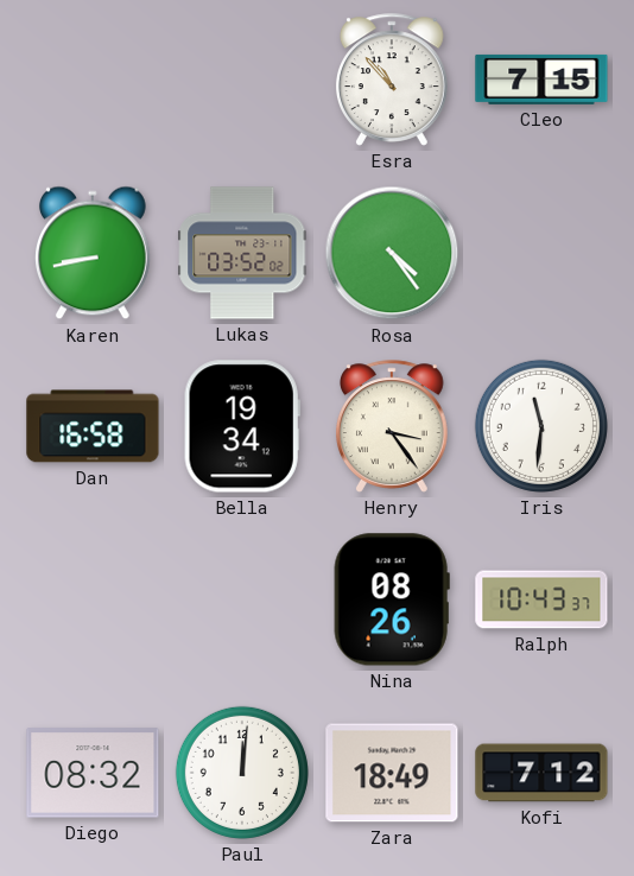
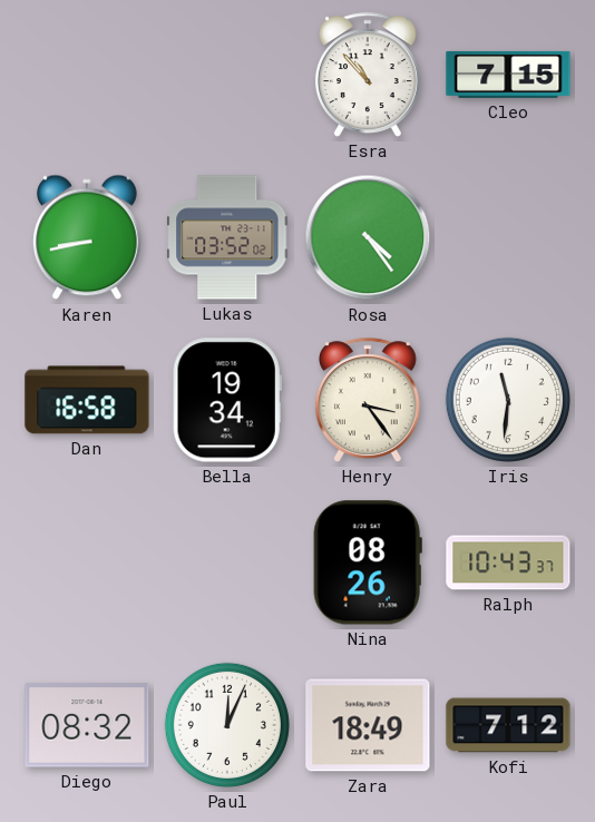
Paul: 12:01 -> 12:04
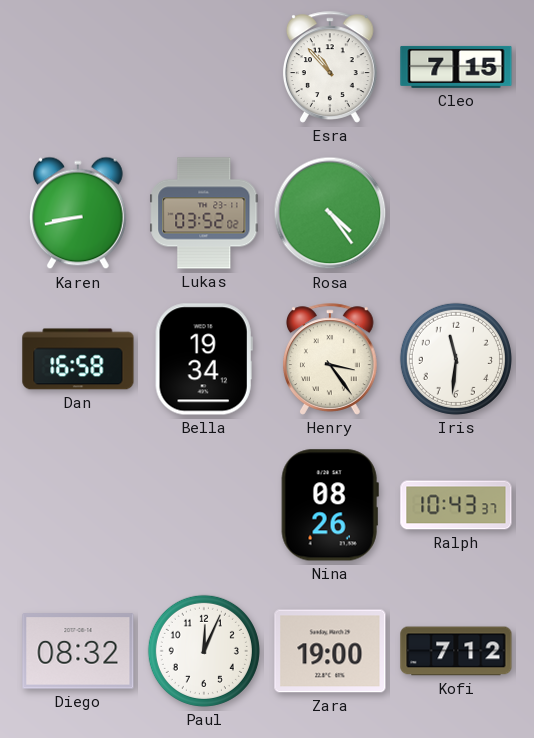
Zara: 18:49 -> 19:00
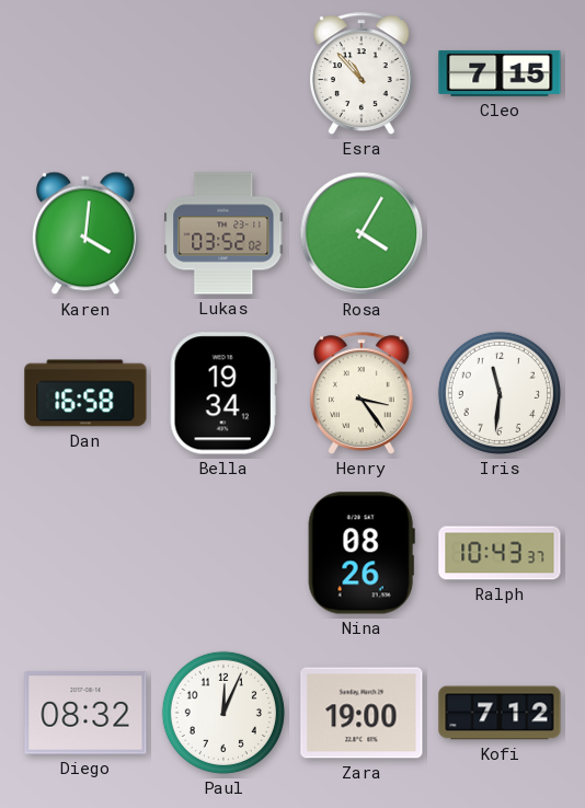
Karen: 8:43 -> 4:01
Rosa: 4:24 -> 4:05
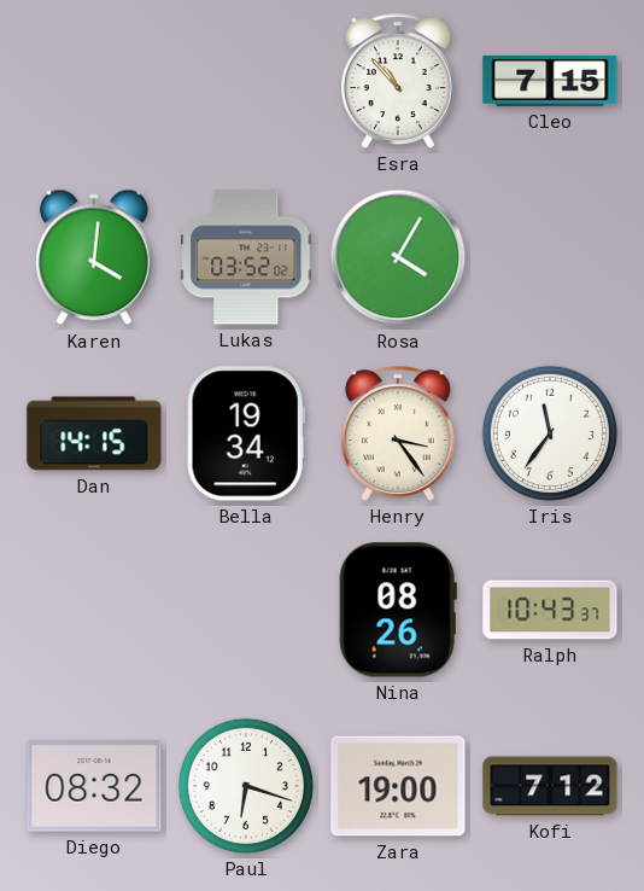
Dan: 16:58 -> 14:15
Iris: 11:31 -> 11:36
Paul: 12:04 -> 6:18
